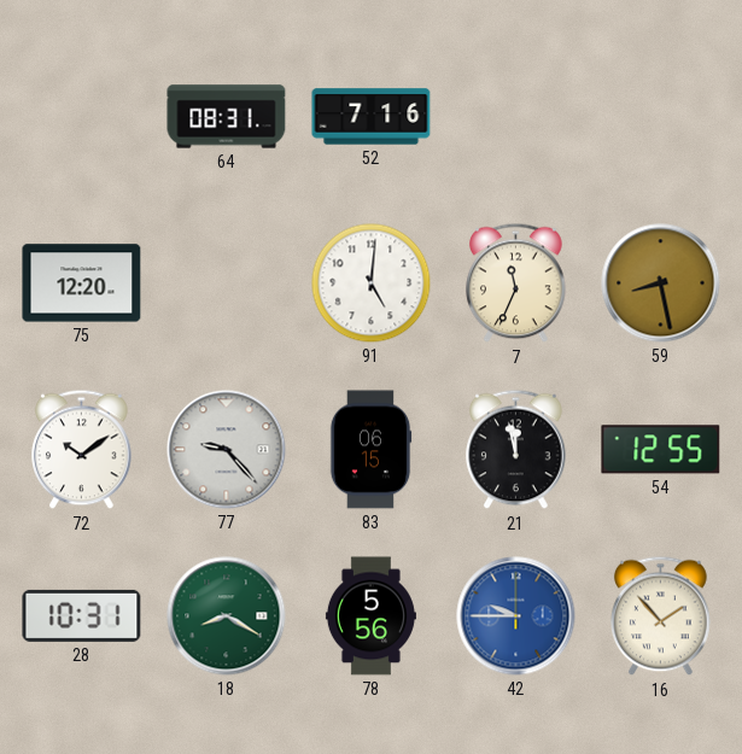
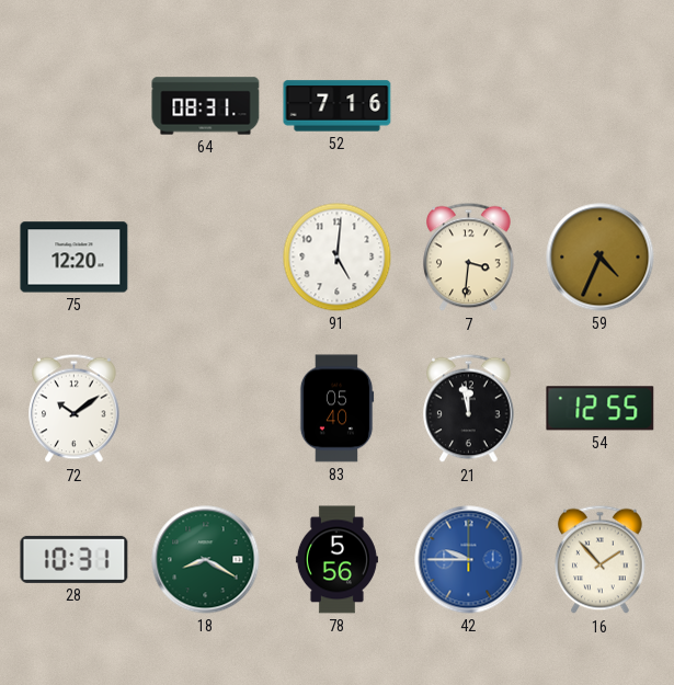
7: 11:34 -> 3:31
59: 8:28 -> 4:34
77: 9:23 -> none
83: 06:15 -> 05:40
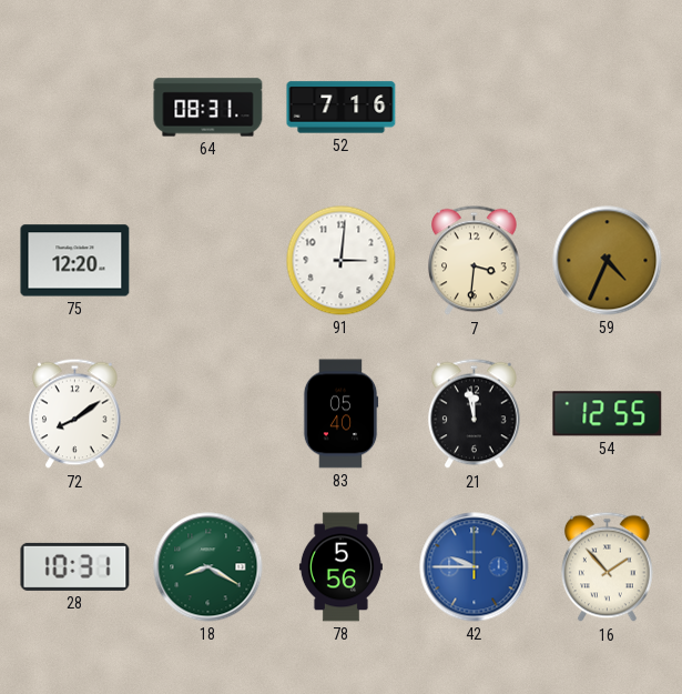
91: 5:01 -> 3:01
72: 10:09 -> 8:09
